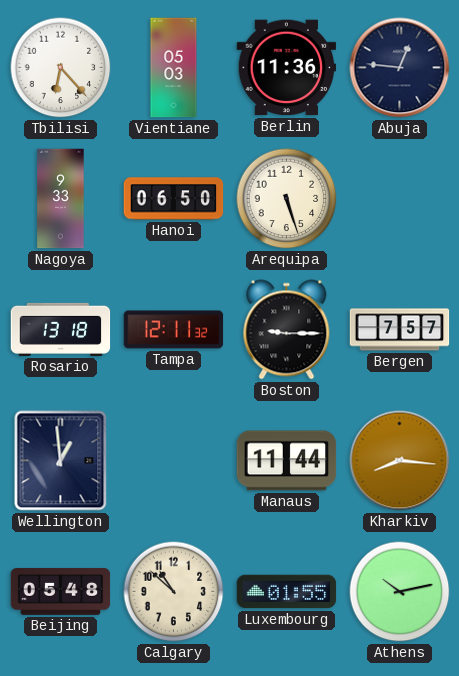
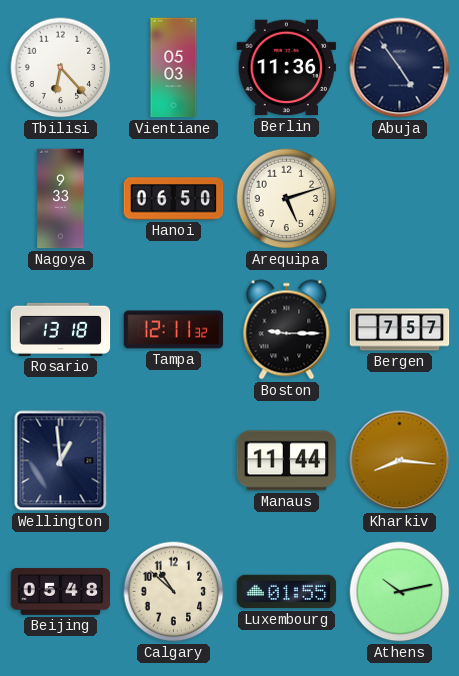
Abuja: 12:46 -> 4:54
Arequipa: 5:27 -> 5:12
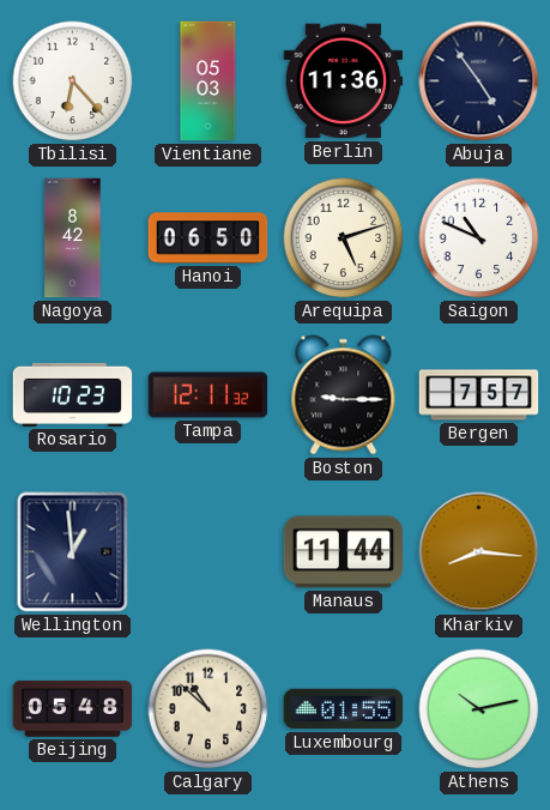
Nagoya: 9:33 -> 8:42
Saigon: none -> 10:49
Rosario: 13:18 -> 10:23
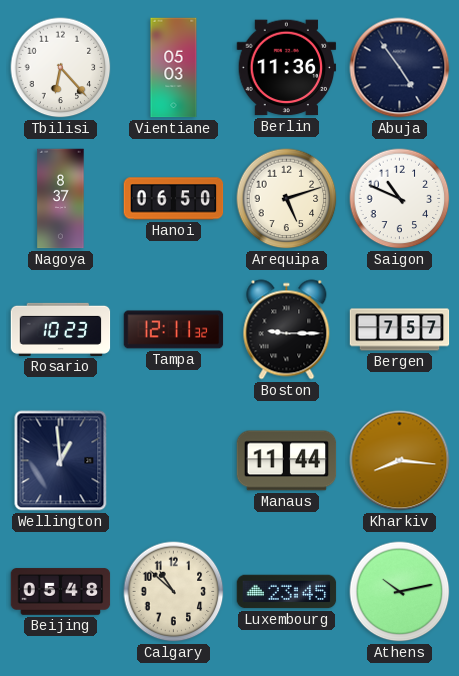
Nagoya: 8:42 -> 8:37
Luxembourg: 01:55 -> 23:45
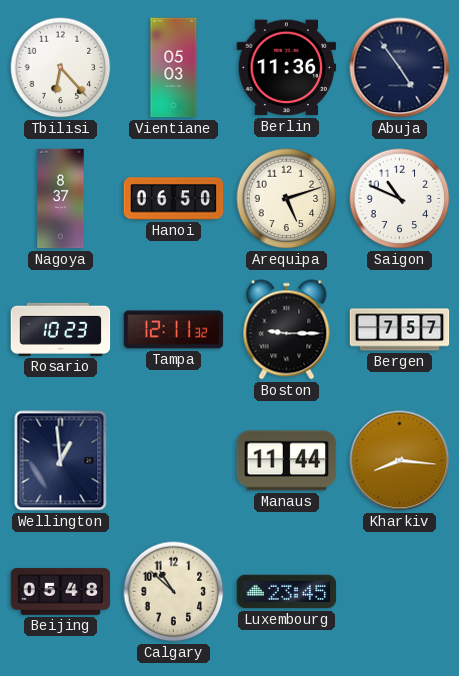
Athens: 10:13 -> none
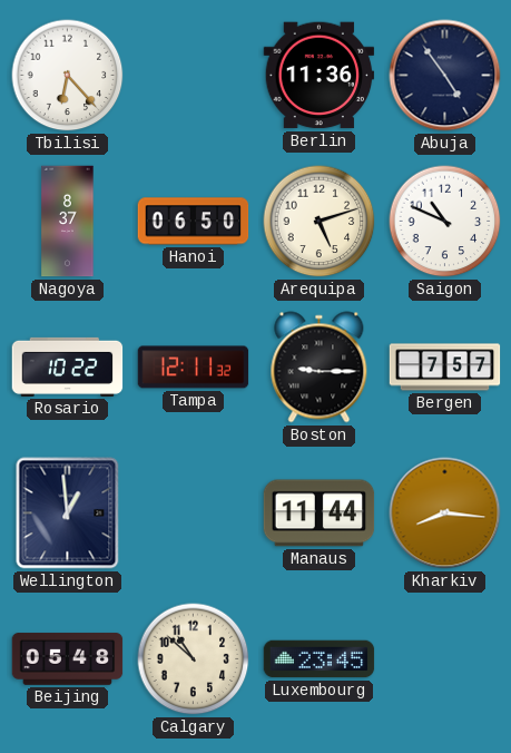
Vientiane: 05:03 -> none
Rosario: 10:23 -> 10:22
